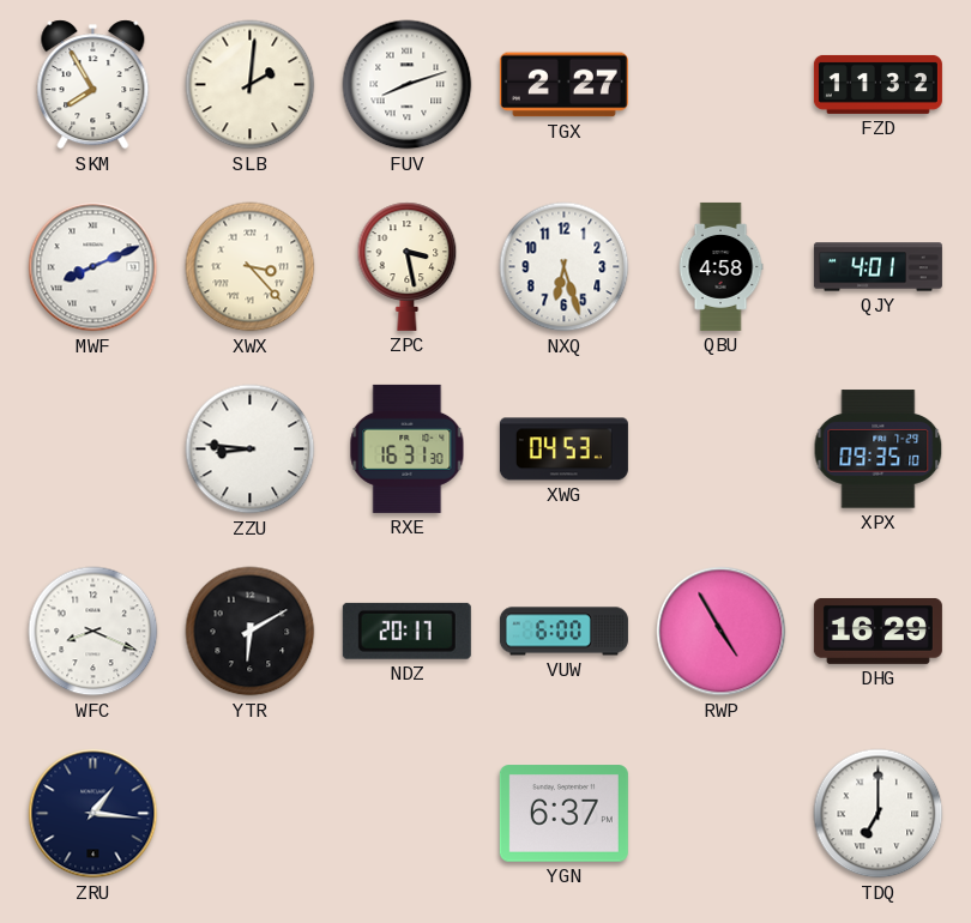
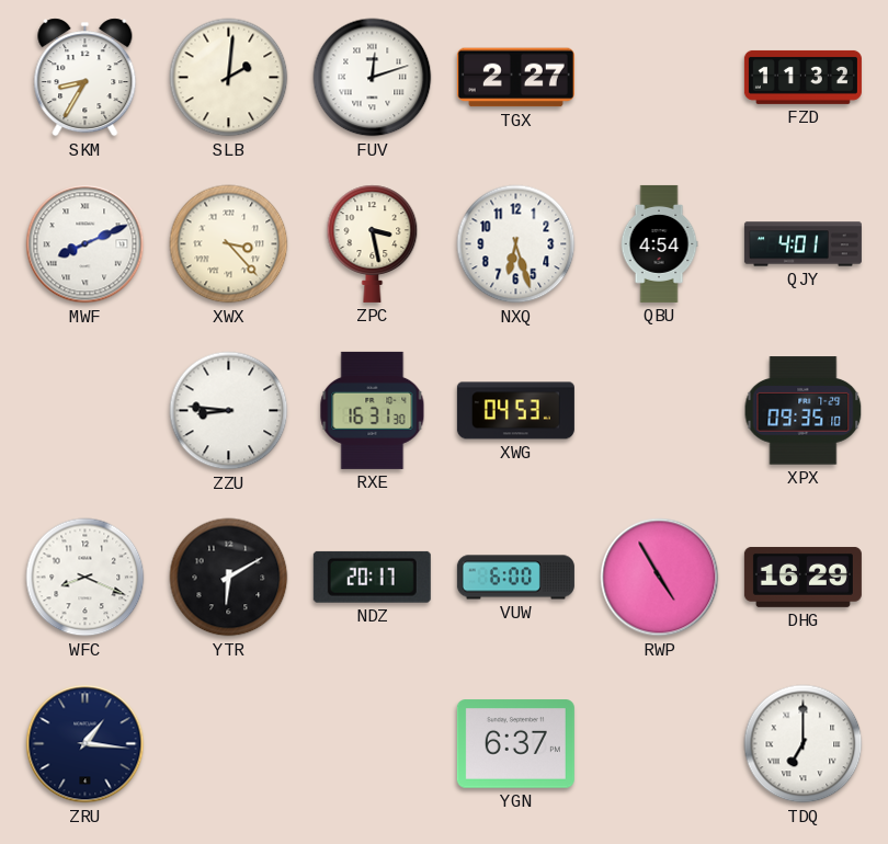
SKM: 7:55 -> 8:35
FUV: 8:12 -> 12:12
QBU: 4:58 -> 4:54
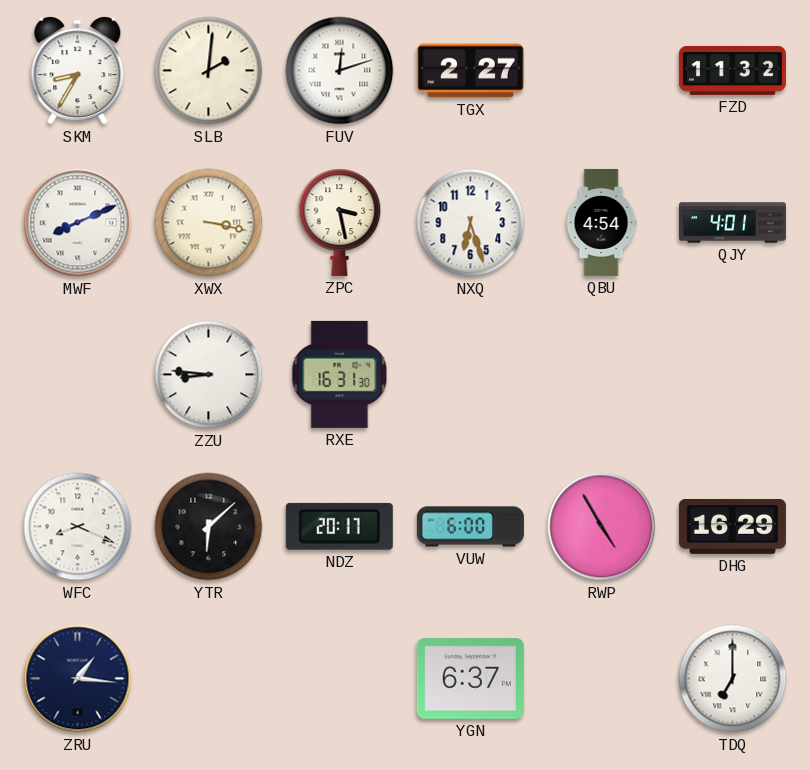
XWX: 3:23 -> 3:17
XWG: 04:53 -> none
XPX: 09:35 -> none
YTR: 6:10 -> 6:08
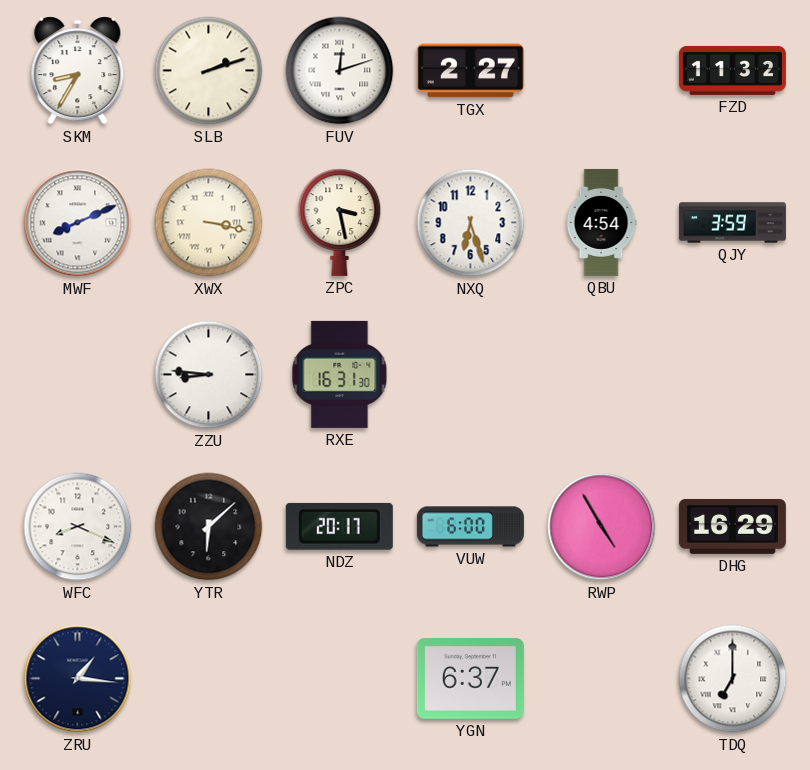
SLB: 2:01 -> 2:12
QJY: 4:01 -> 3:59
